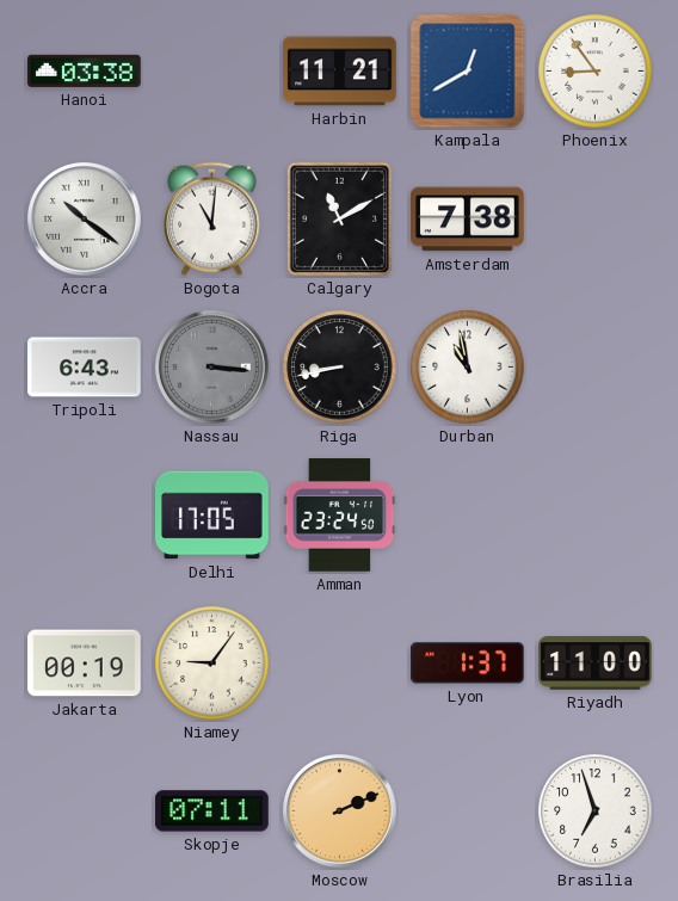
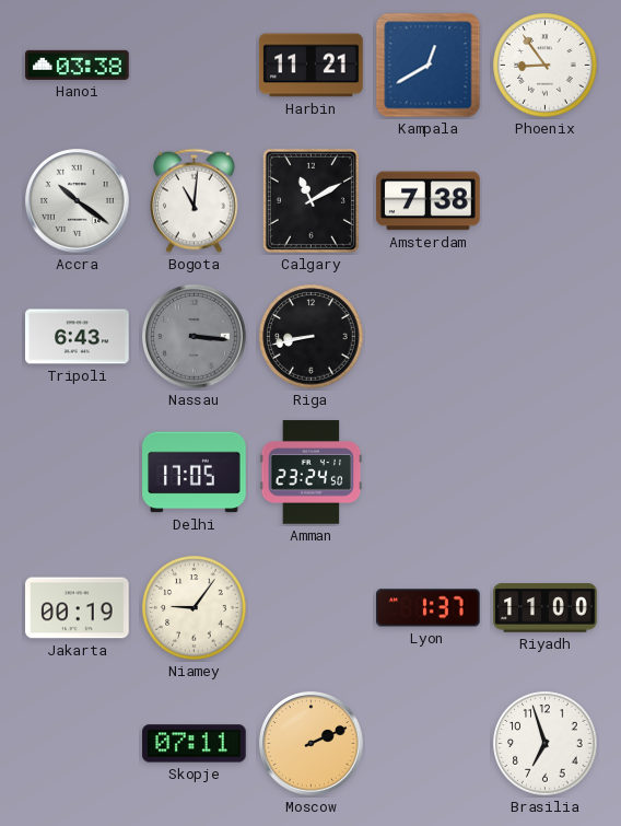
Durban: 10:58 -> none
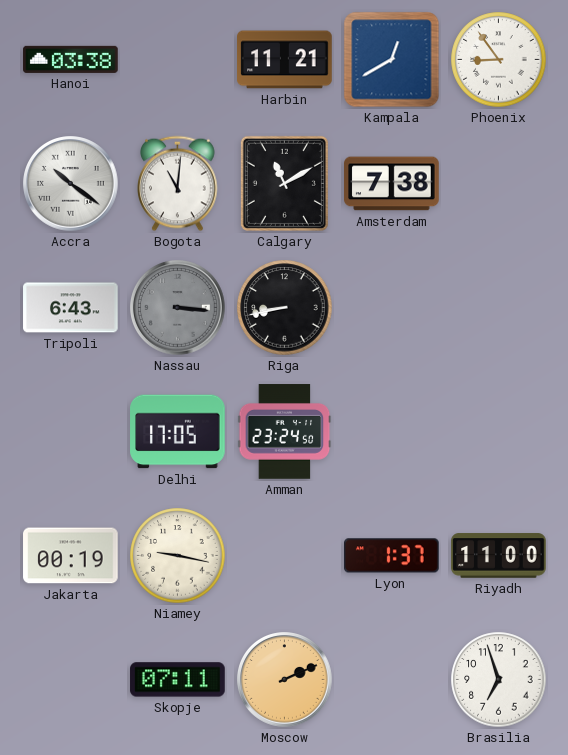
Niamey: 9:06 -> 9:17
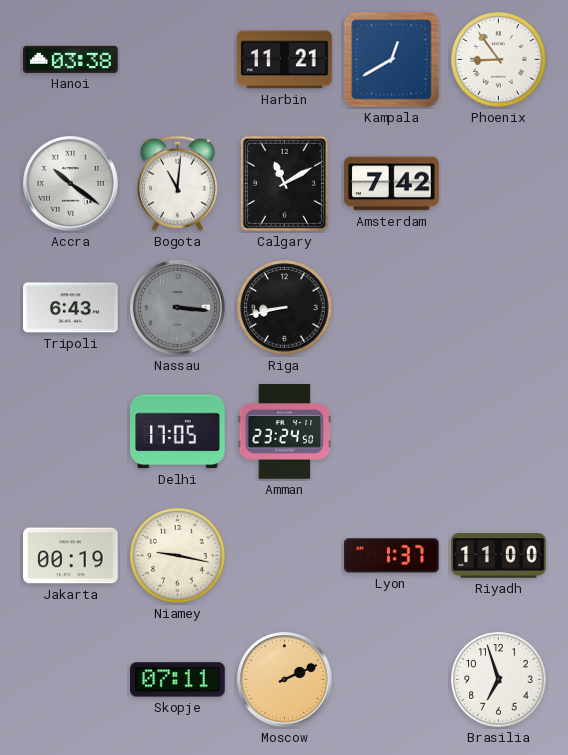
Amsterdam: 7:38 -> 7:42
